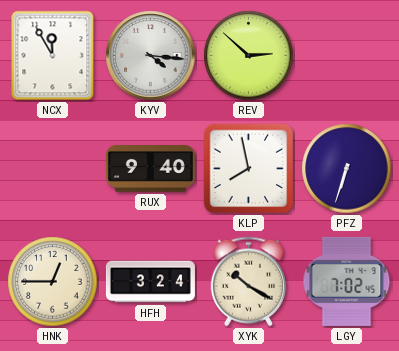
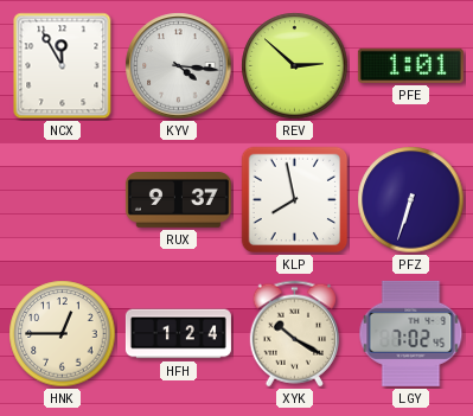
PFE: none -> 1:01
RUX: 9:40 -> 9:37
HFH: 3:24 -> 1:24
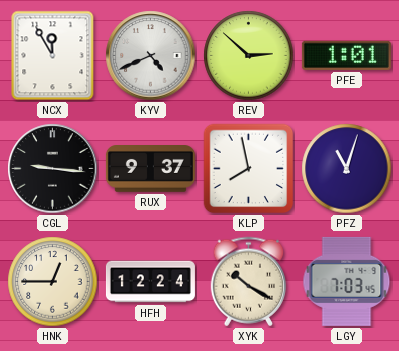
KYV: 4:16 -> 4:41
CGL: none -> 9:16
PFZ: 6:33 -> 11:03
HFH: 1:24 -> 12:24
LGY: 7:02 -> 7:03
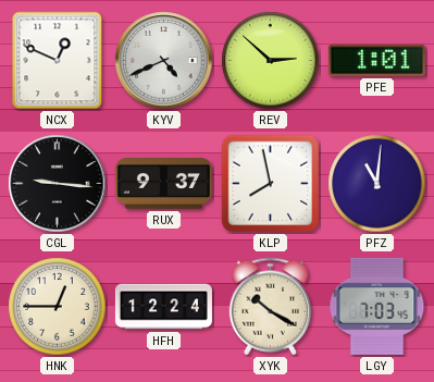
NCX: 11:55 -> 12:49
PFZ: 11:03 -> 11:01
